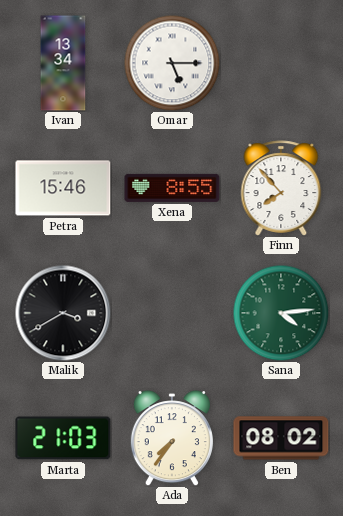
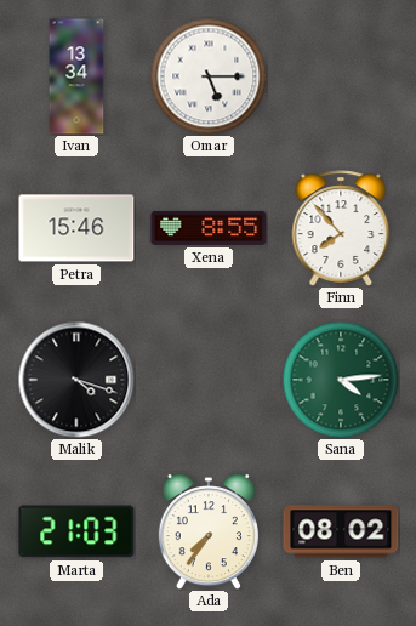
Malik: 3:40 -> 4:18
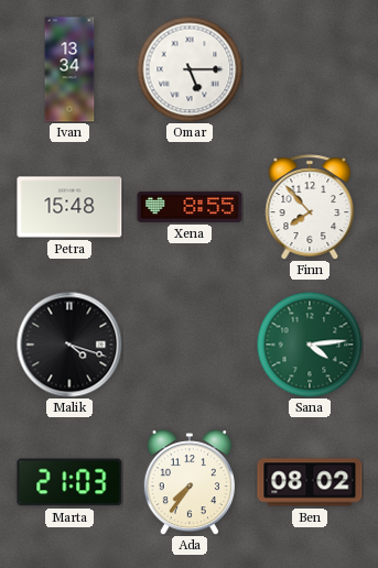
Petra: 15:46 -> 15:48
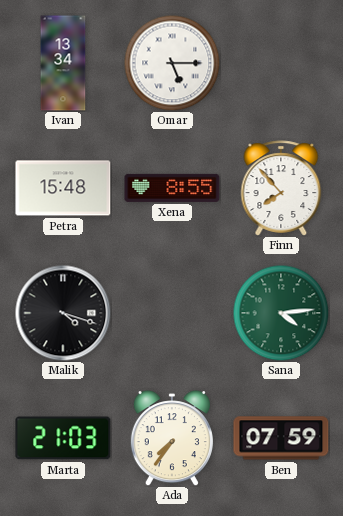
Ben: 08:02 -> 07:59
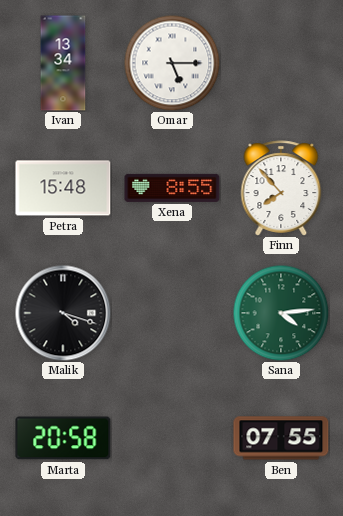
Marta: 21:03 -> 20:58
Ada: 7:36 -> none
Ben: 07:59 -> 07:55
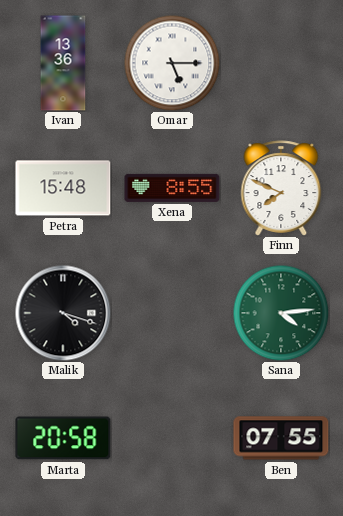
Ivan: 13:34 -> 13:36
Finn: 7:53 -> 7:49
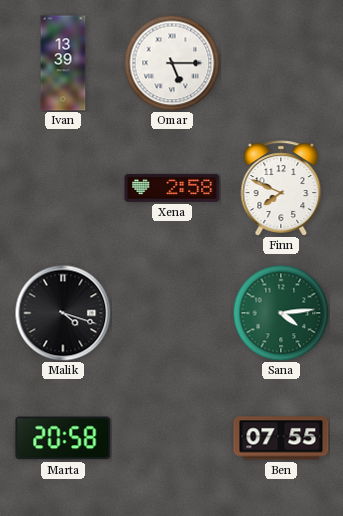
Ivan: 13:36 -> 13:39
Petra: 15:48 -> none
Xena: 8:55 -> 2:58
